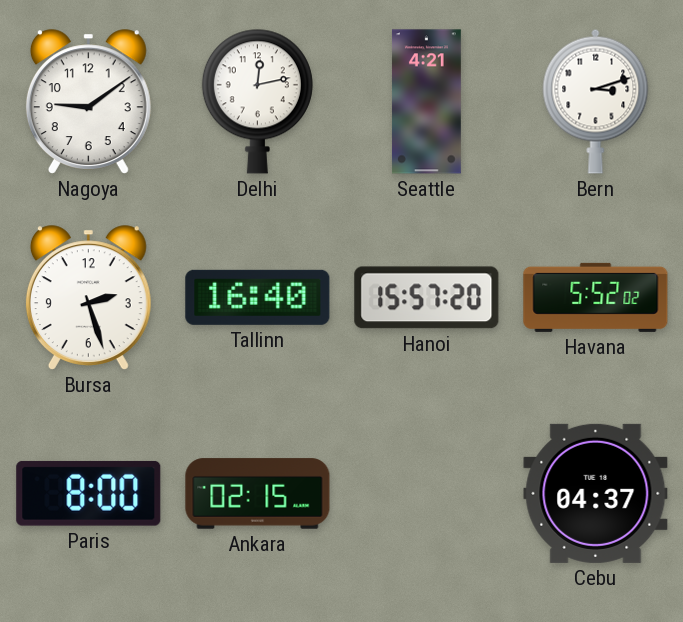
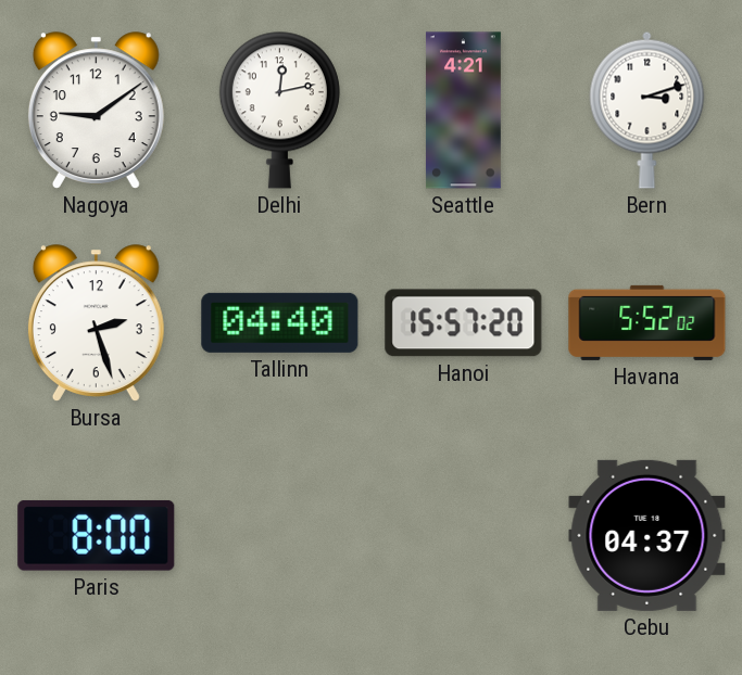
Tallinn: 16:40 -> 04:40
Ankara: 02:15 -> none
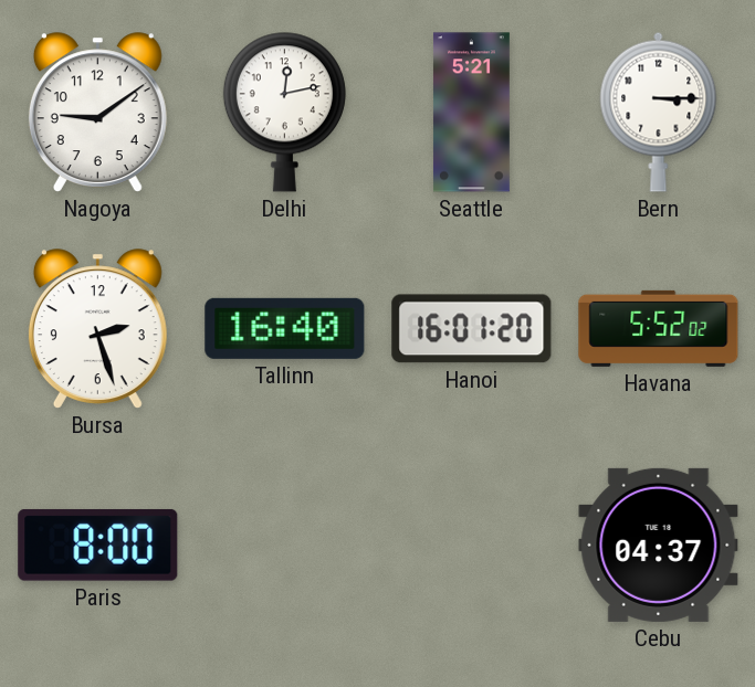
Seattle: 4:21 -> 5:21
Bern: 3:12 -> 3:15
Tallinn: 04:40 -> 16:40
Hanoi: 15:57 -> 16:01
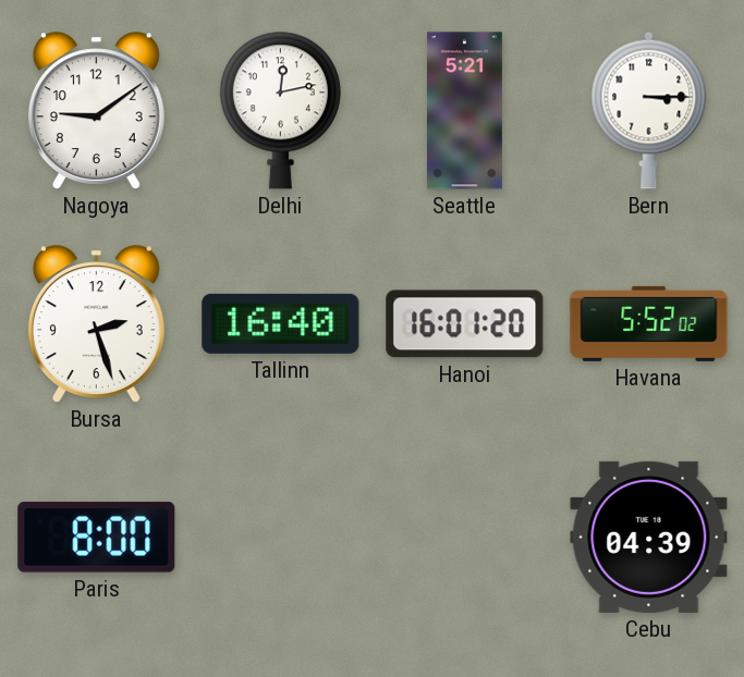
Cebu: 04:37 -> 04:39
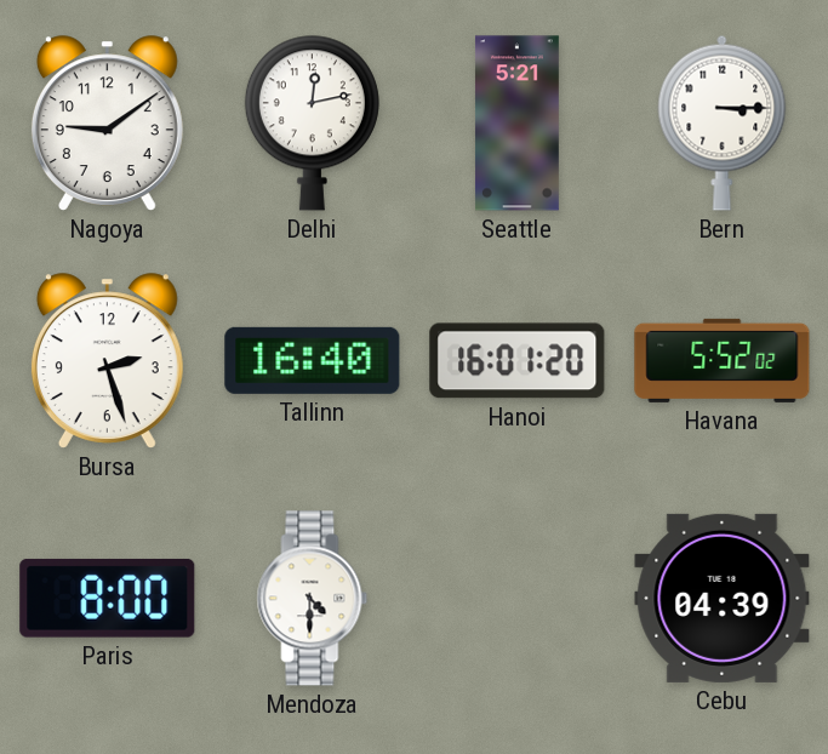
Mendoza: none -> 4:30
